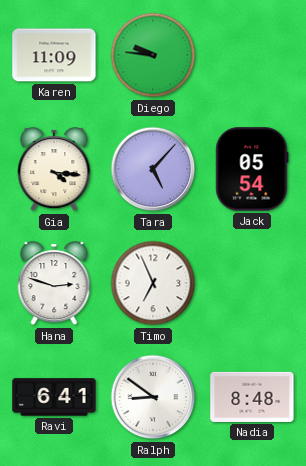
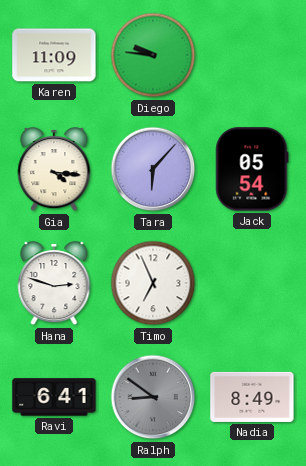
Tara: 5:07 -> 6:07
Ralph dial: white -> grey
Nadia: 8:48 -> 8:49
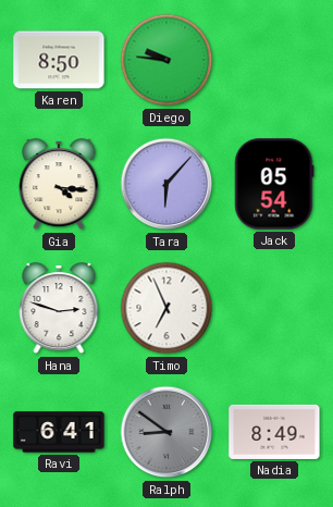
Karen: 11:09 -> 8:50
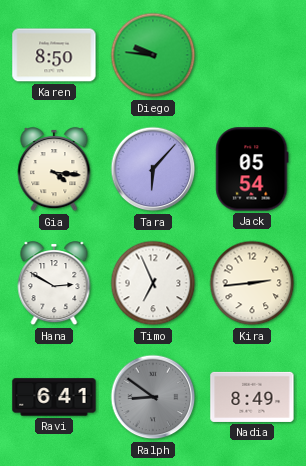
Hana: 2:48 -> 2:50
Kira: none -> 2:44
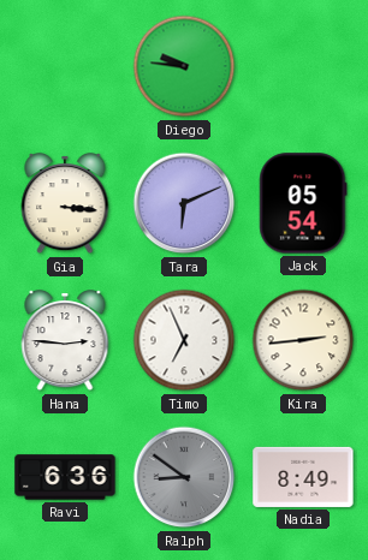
Karen: 8:50 -> none
Gia: 4:16 -> 3:16
Tara: 6:07 -> 6:11
Hana: 2:50 -> 2:46
Ravi: 6:41 -> 6:36
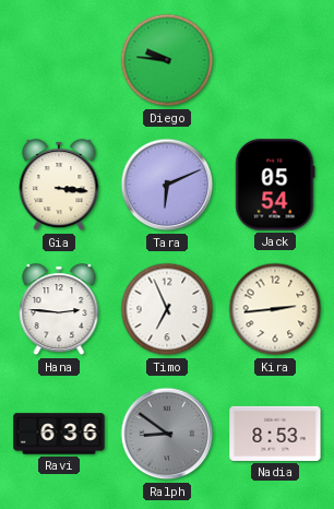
Nadia: 8:49 -> 8:53
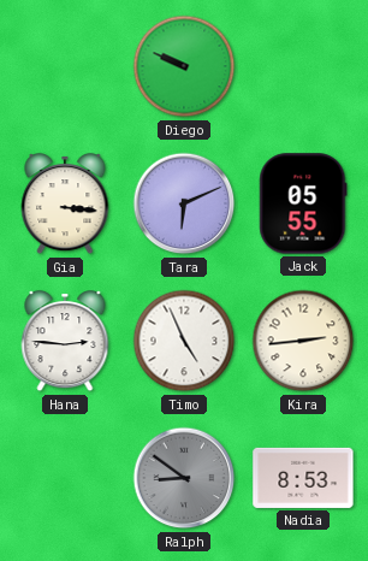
Diego: 9:46 -> 9:49
Jack: 05:54 -> 05:55
Timo: 6:56 -> 4:56
Ravi: 6:36 -> none
